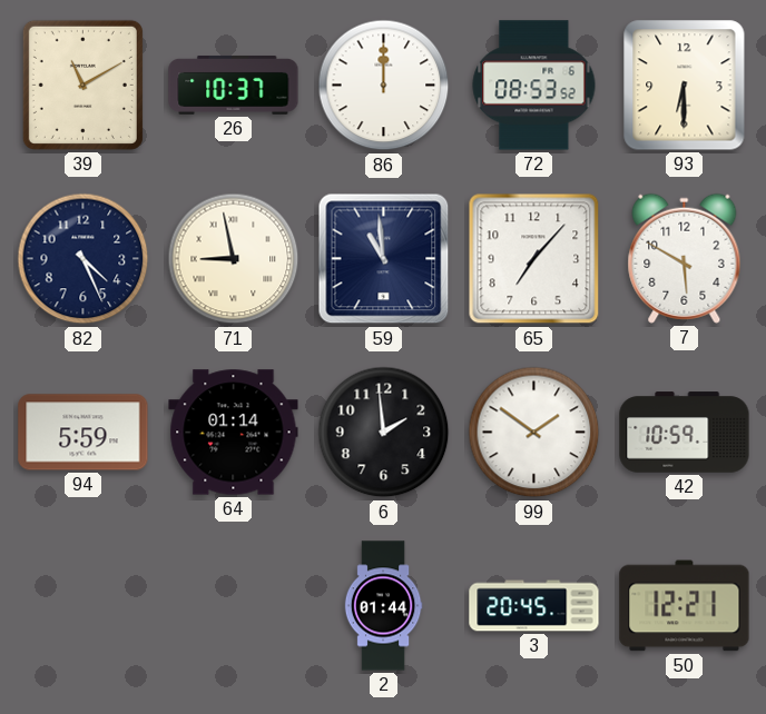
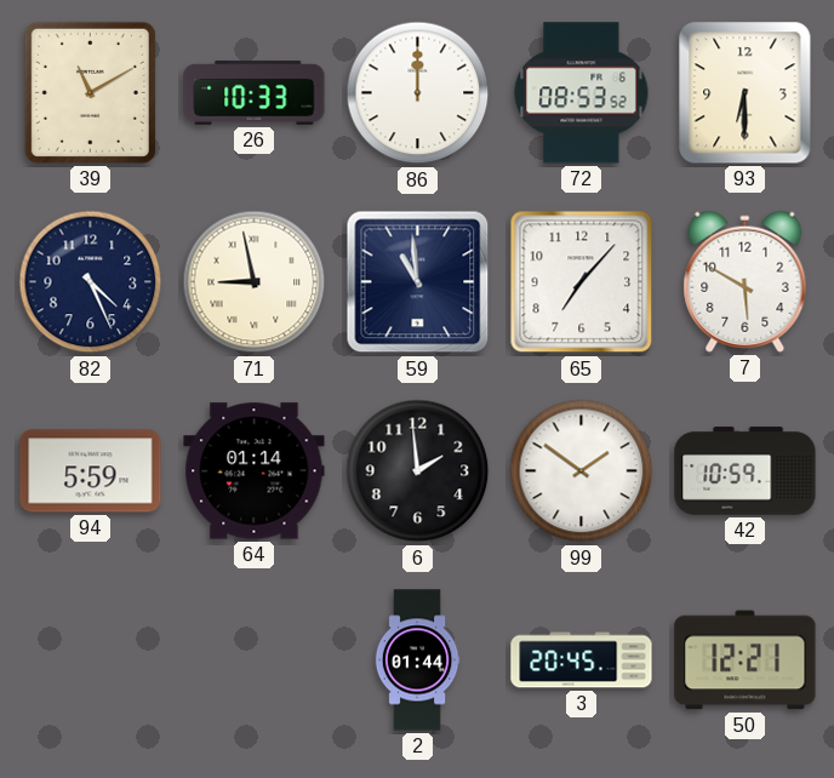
26: 10:37 -> 10:33
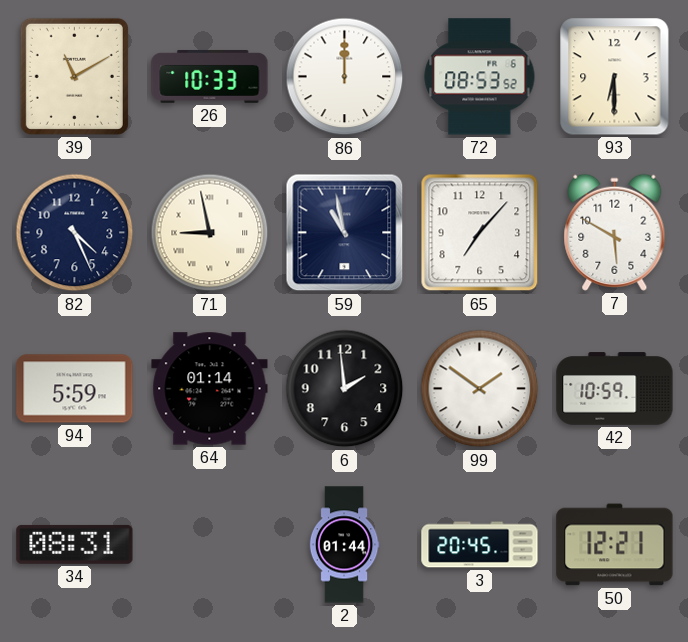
59: 10:59 -> 10:58
34: none -> 08:31
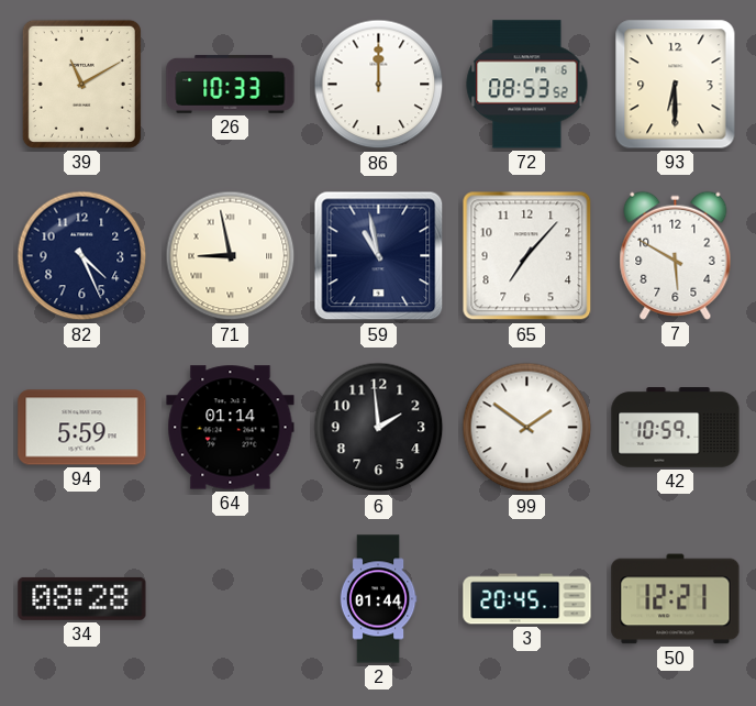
34: 08:31 -> 08:28
